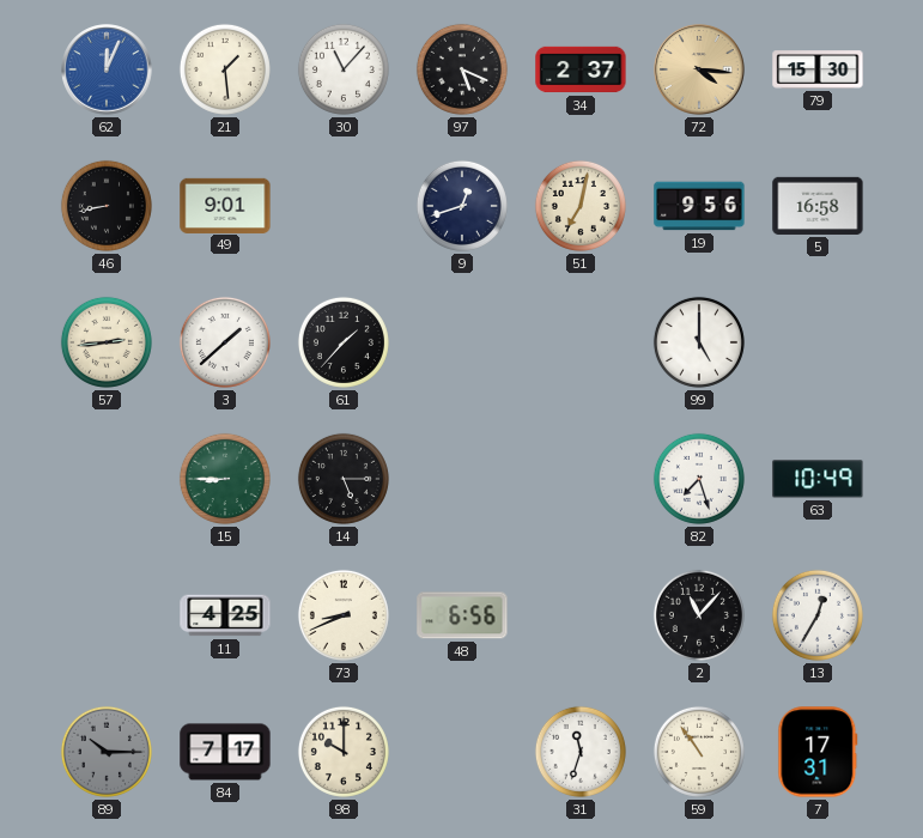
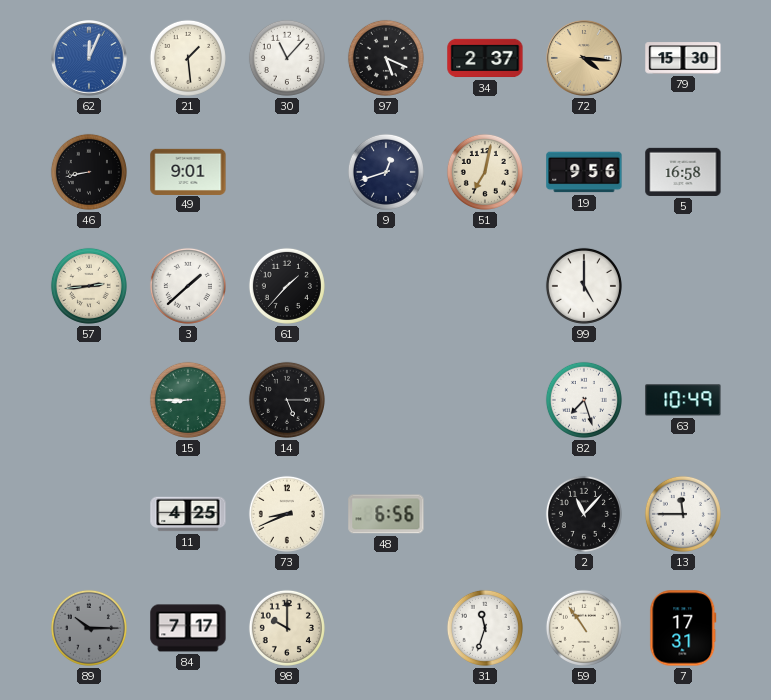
13: 12:35 -> 11:45
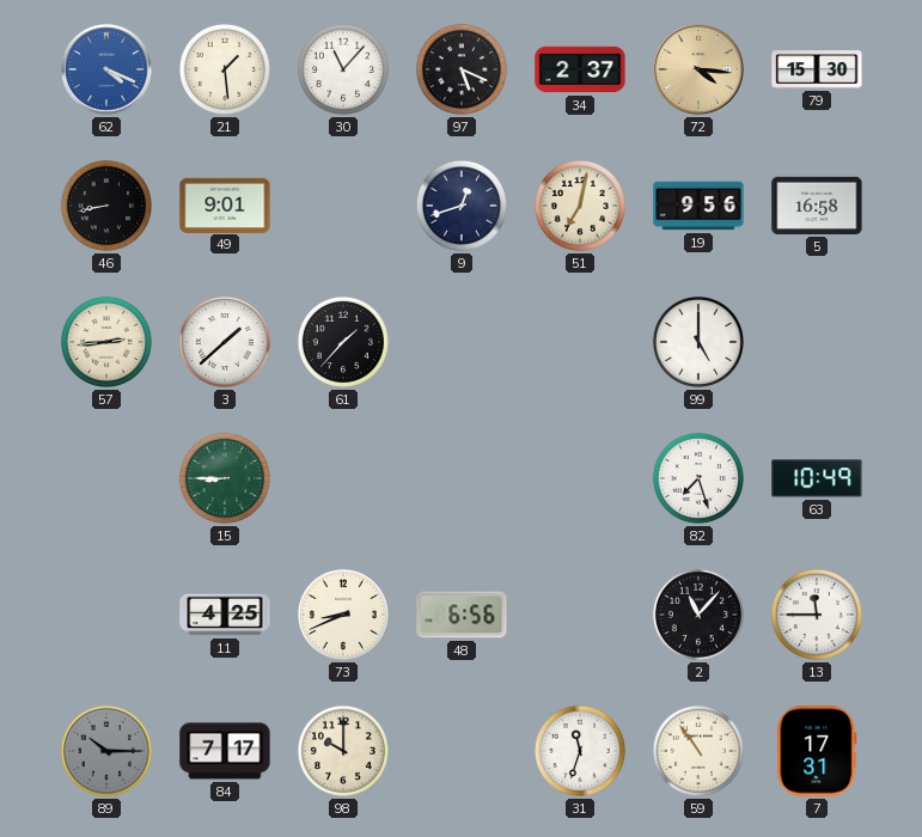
62: 12:04 -> 4:19
14: 5:15 -> none
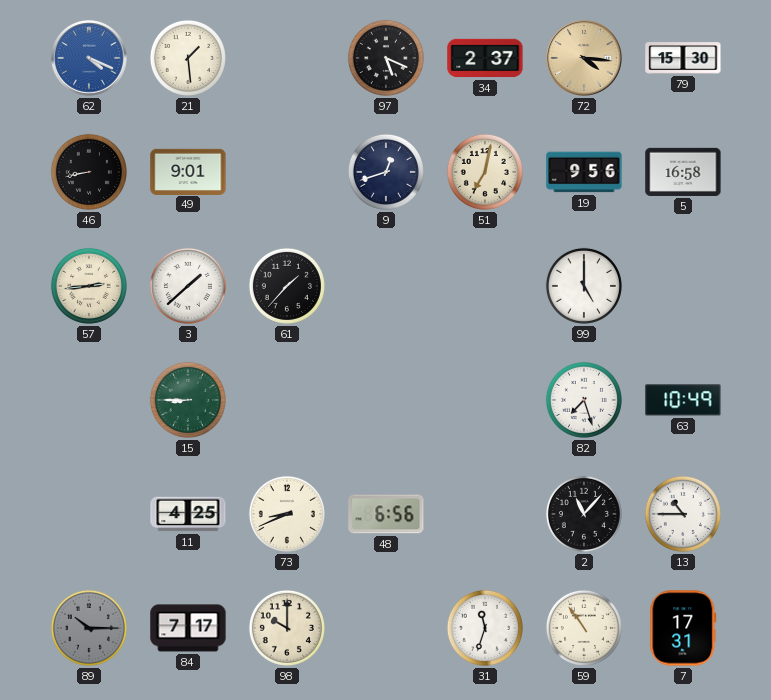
30: 11:07 -> none
13: 11:45 -> 10:45
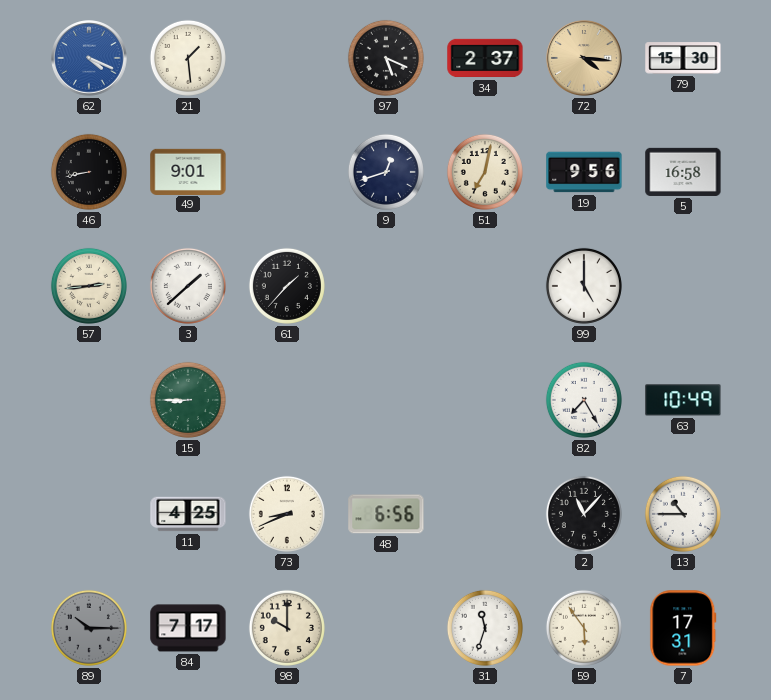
82: 7:27 -> 7:25
59: 10:54 -> 5:54
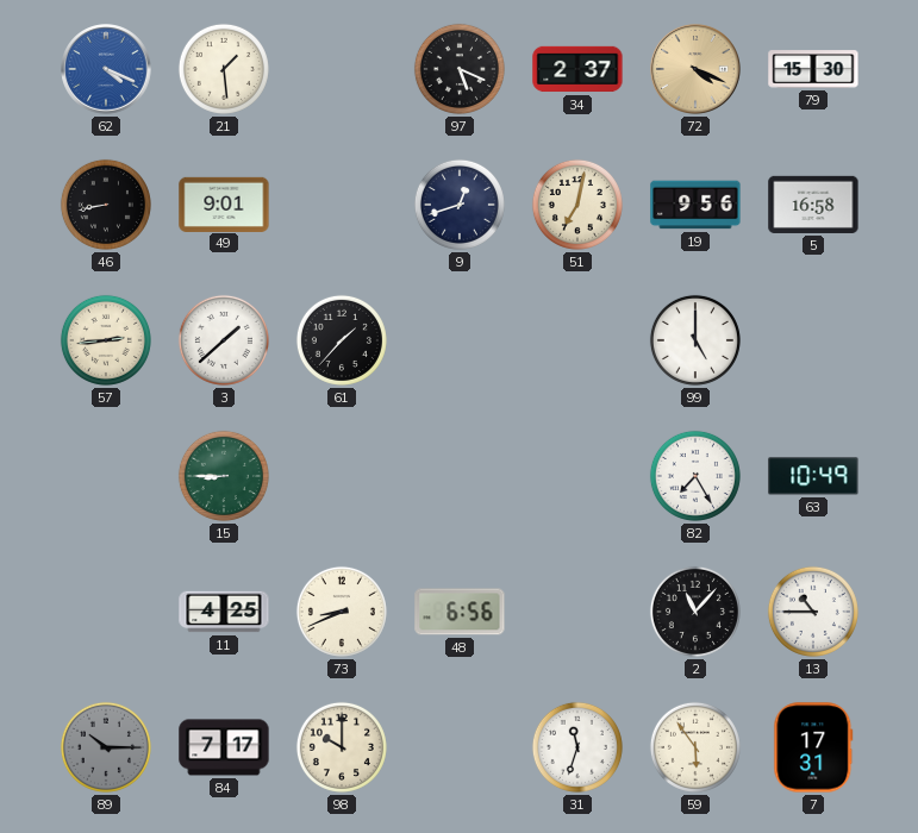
72: 4:16 -> 4:19
